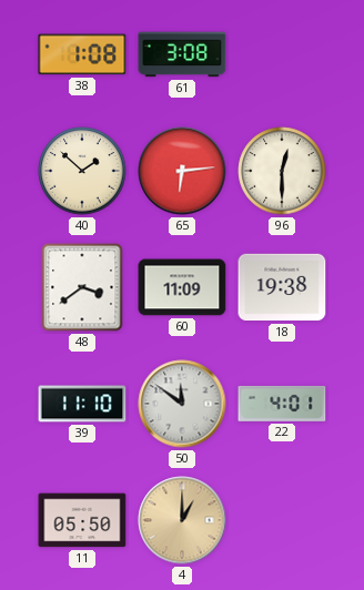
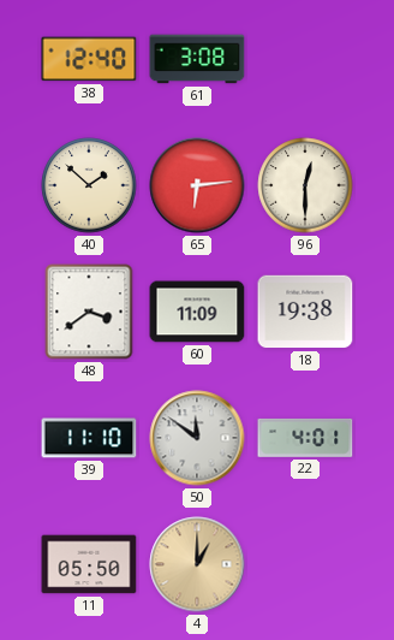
38: 1:08 -> 12:40
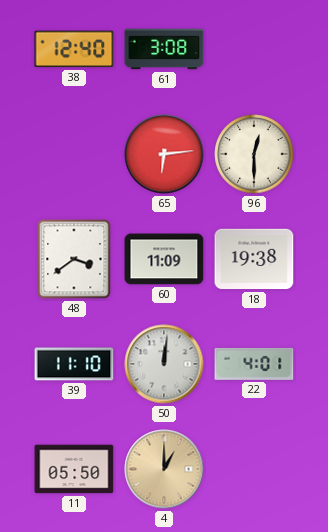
40: 1:52 -> none
50: 11:51 -> 12:01
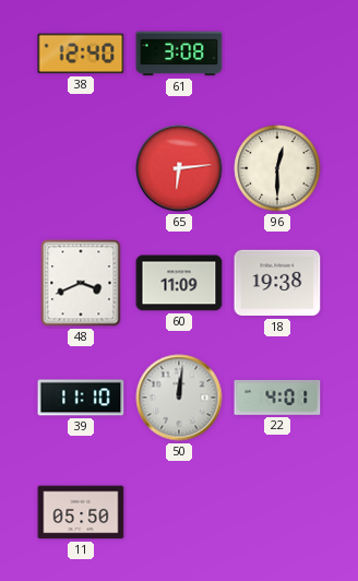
48: 3:39 -> 3:41
4: 1:00 -> none
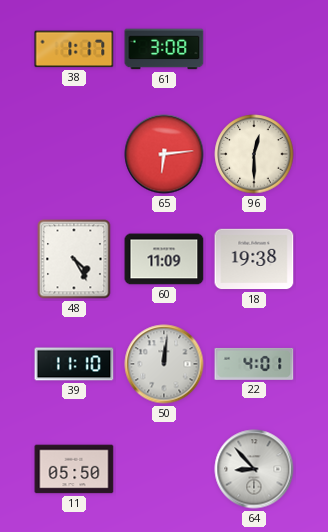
38: 12:40 -> 1:17
48: 3:41 -> 4:25
64: none -> 8:53
